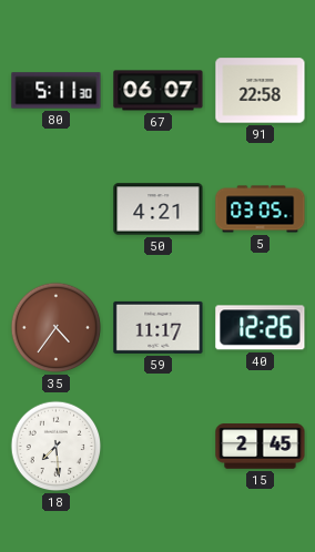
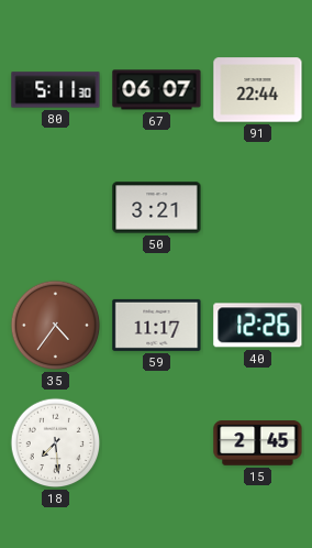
91: 22:58 -> 22:44
50: 4:21 -> 3:21
5: 03:05 -> none
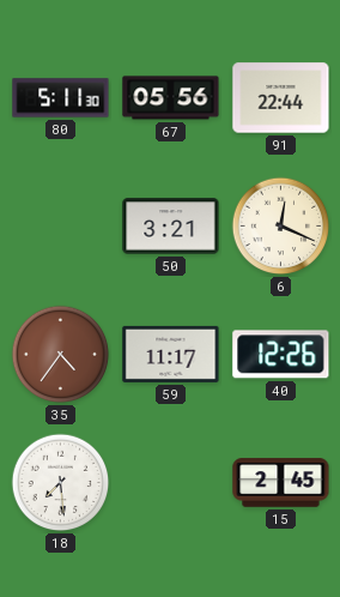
67: 06:07 -> 05:56
6: none -> 12:19
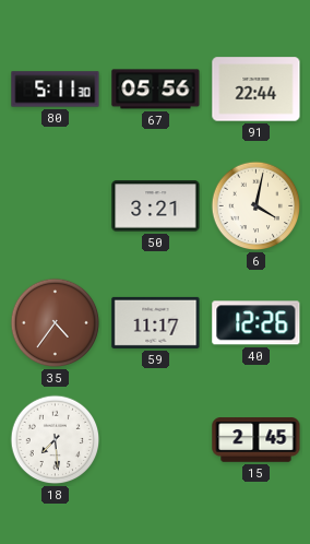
6: 12:19 -> 4:02
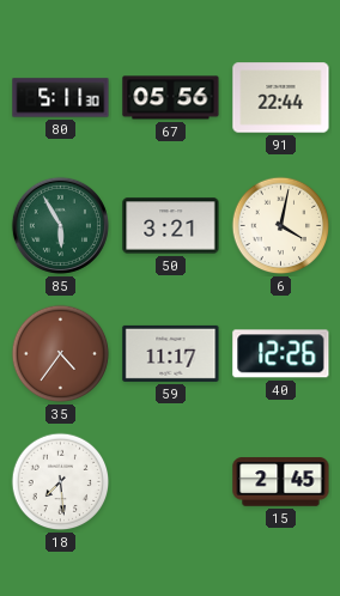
85: none -> 5:55
